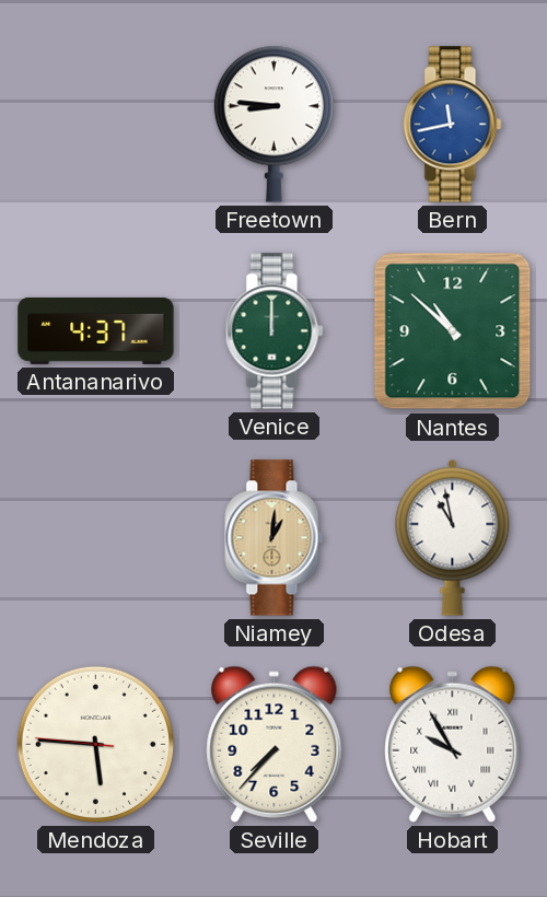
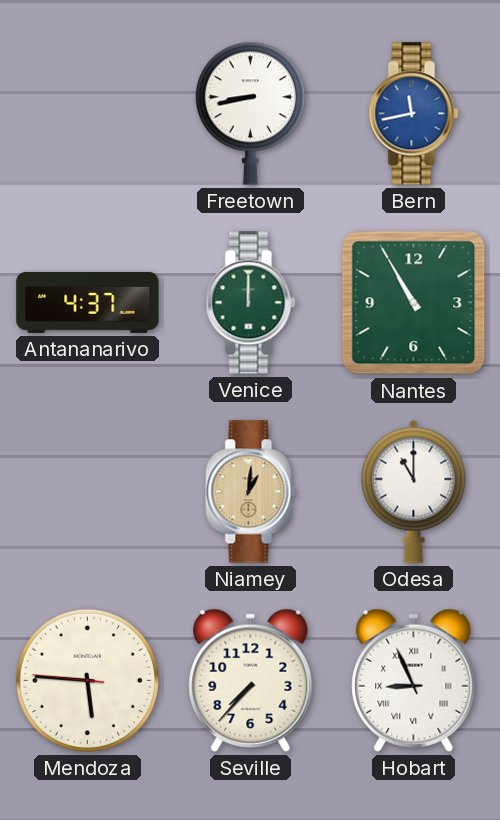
Freetown: 8:46 -> 8:43
Nantes: 10:52 -> 10:55
Odesa: 10:58 -> 11:00
Hobart: 9:55 -> 8:56
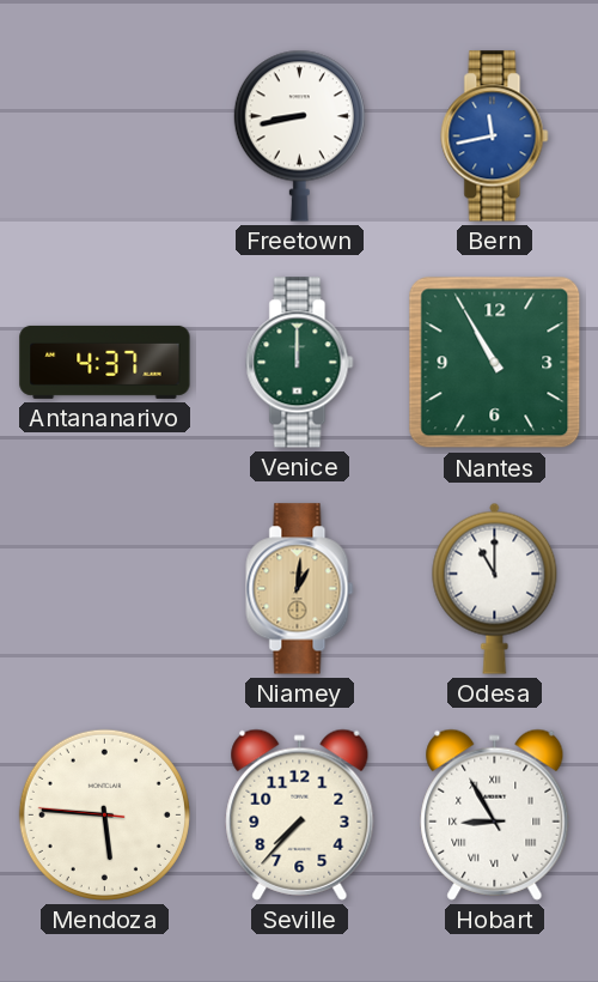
Hobart: 8:56 -> 8:55
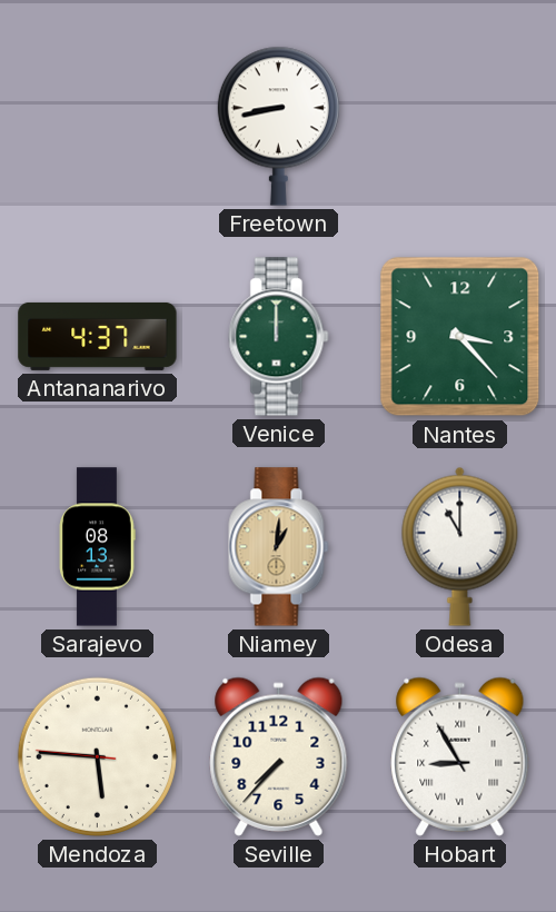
Bern: 11:43 -> none
Nantes: 10:55 -> 3:23
Sarajevo: none -> 08:13
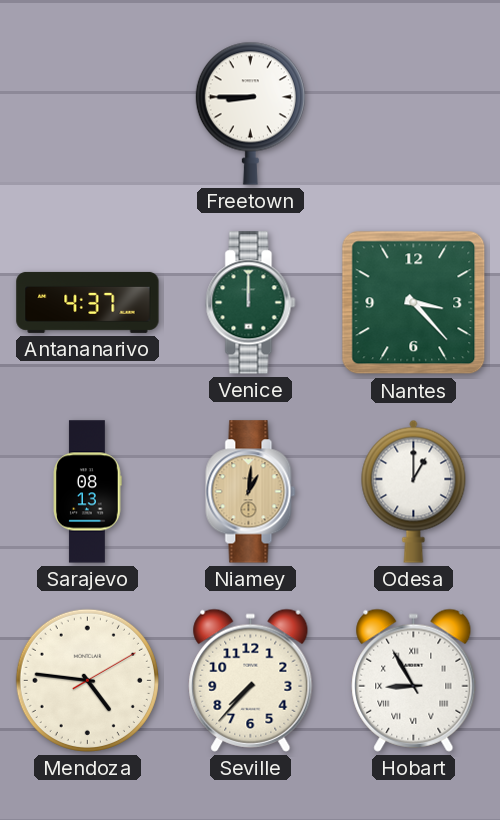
Freetown: 8:43 -> 8:45
Odesa: 11:00 -> 1:00
Mendoza: 5:45 -> 4:46
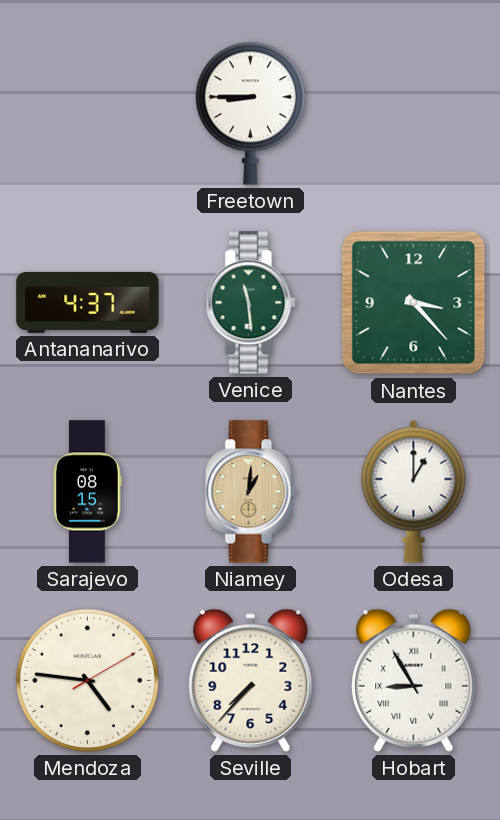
Venice: 12:00 -> 11:29
Sarajevo: 08:13 -> 08:15
